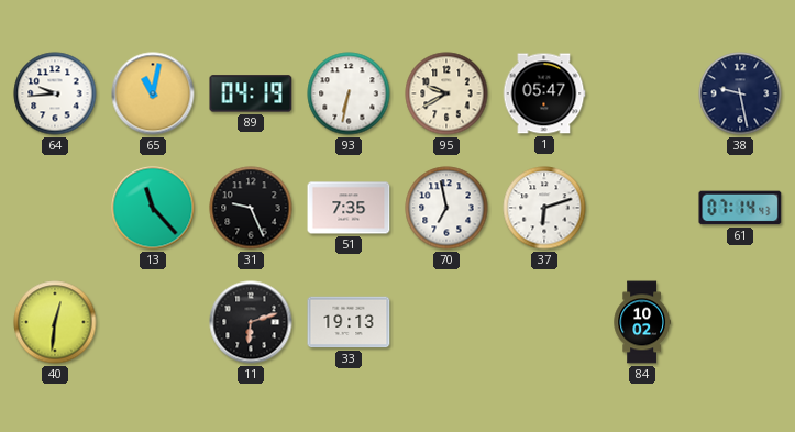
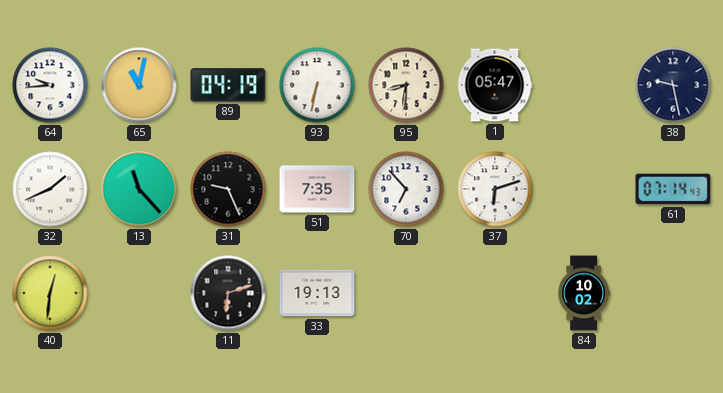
95: 9:40 -> 8:31
32: none -> 1:41
70: 6:58 -> 6:53
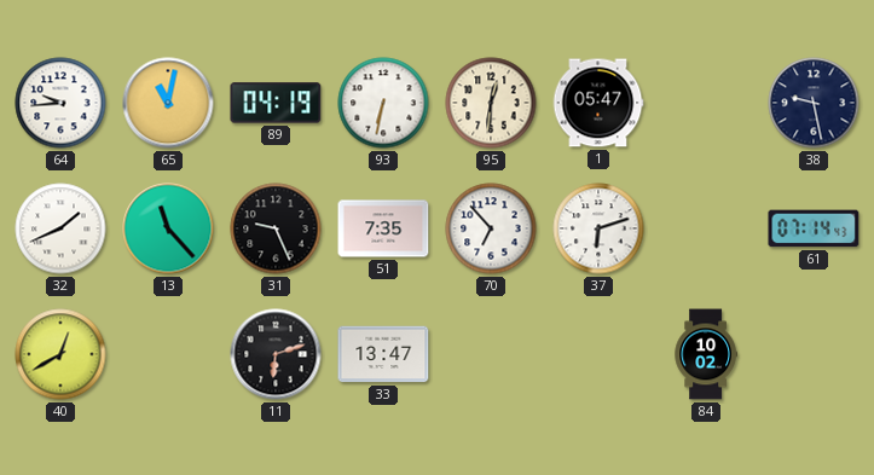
95: 8:31 -> 12:31
40: 12:31 -> 12:40
33: 19:13 -> 13:47
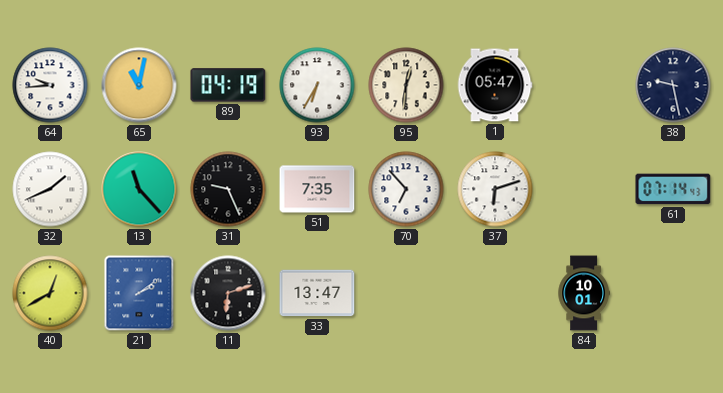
93: 6:32 -> 6:35
21: none -> 2:09
84: 10:02 -> 10:01
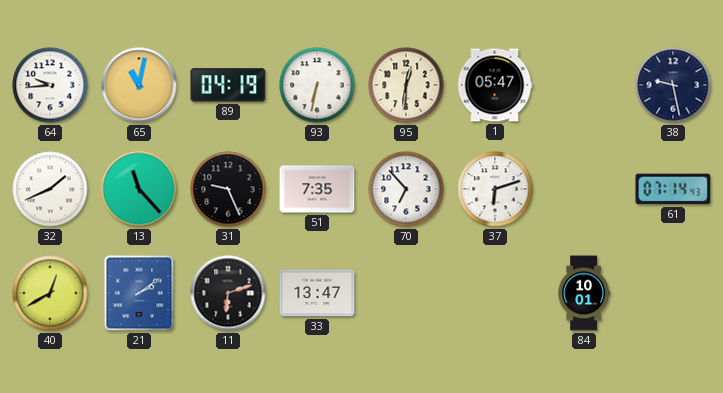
93: 6:35 -> 6:32
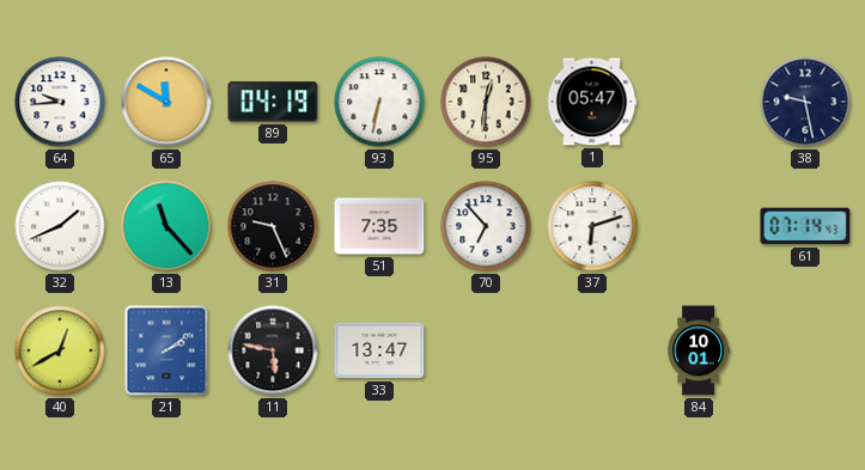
65: 11:02 -> 11:50
11: 6:12 -> 5:47
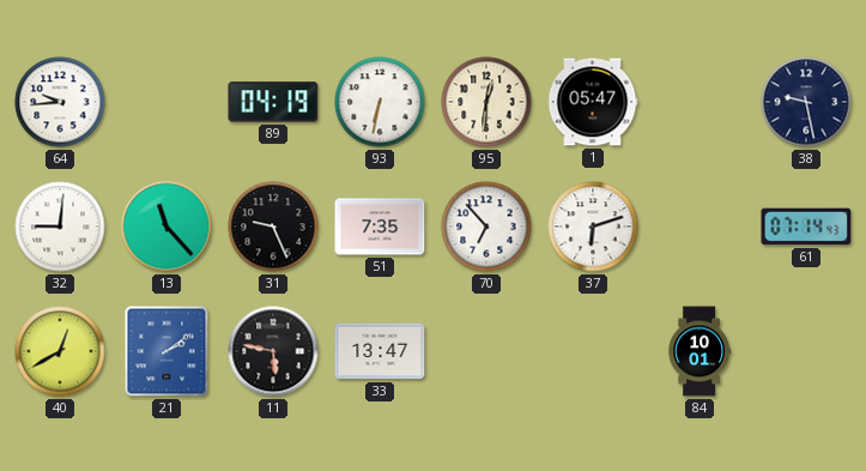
65: 11:50 -> none
32: 1:41 -> 9:01
